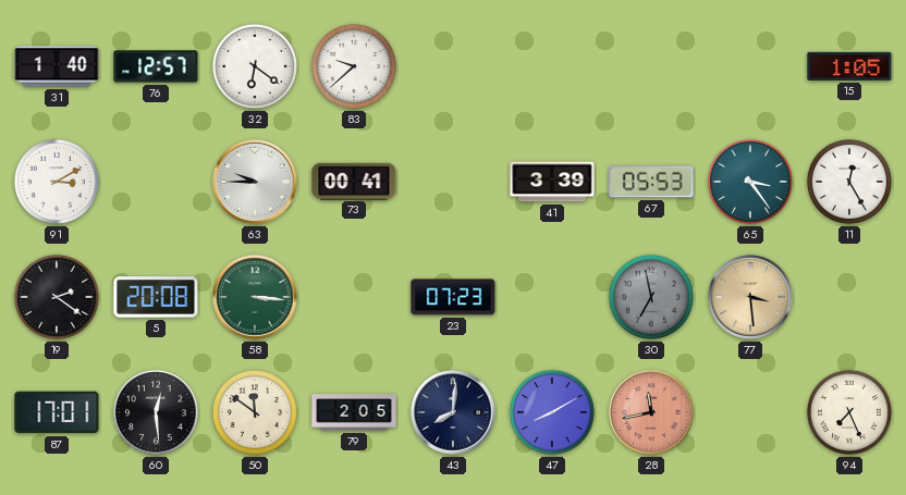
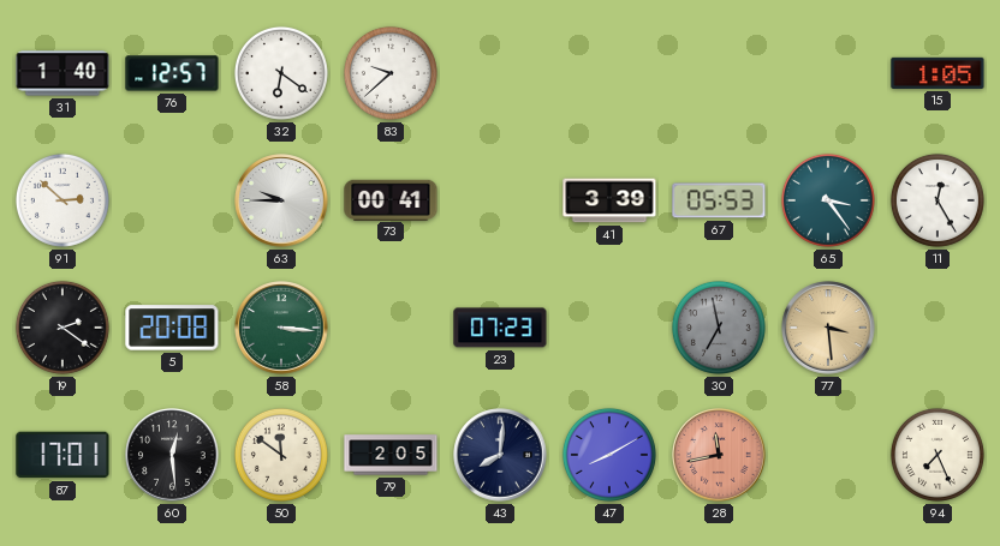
91: 3:10 -> 2:52
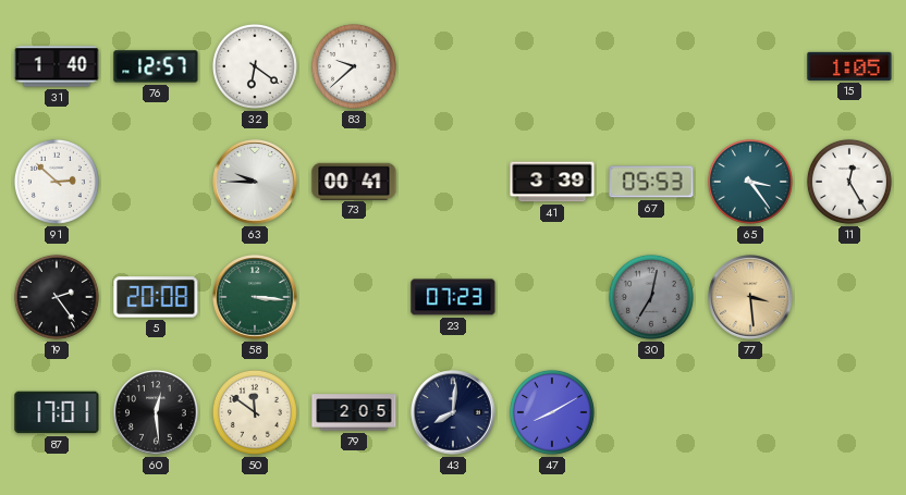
19: 2:21 -> 2:24
30: 6:58 -> 7:02
28: 11:43 -> none
94: 7:26 -> none
